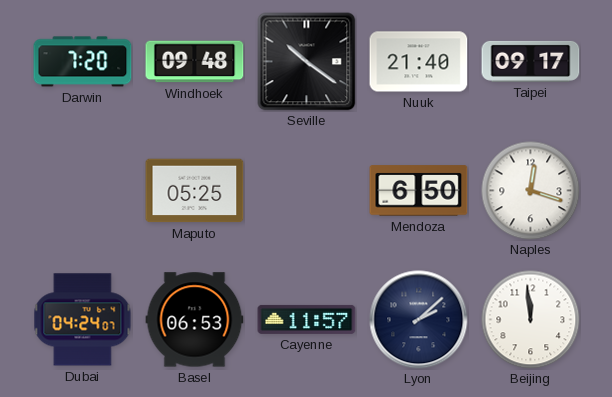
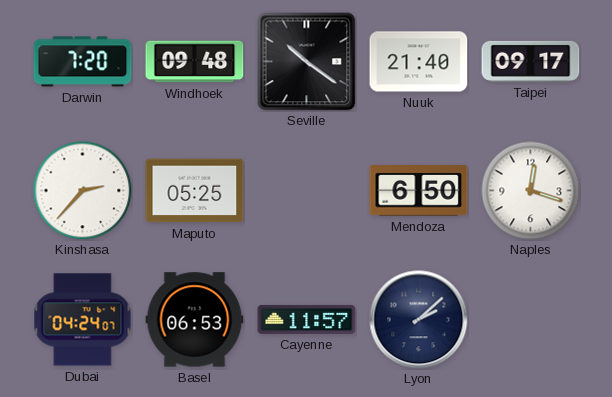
Kinshasa: none -> 2:37
Beijing: 11:59 -> none
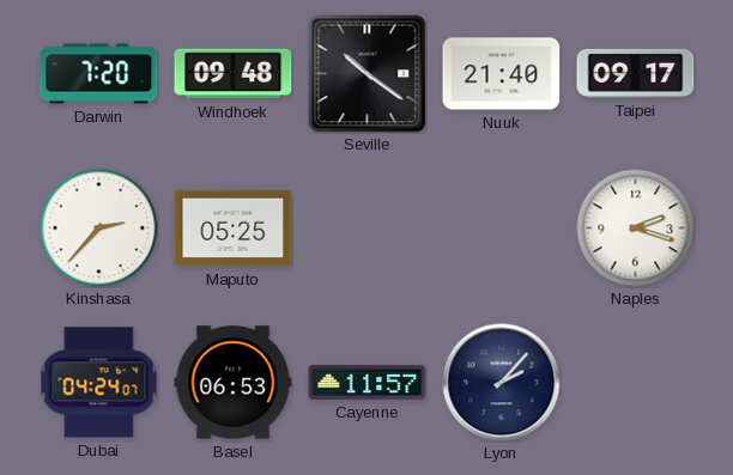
Mendoza: 6:50 -> none
Naples: 12:18 -> 2:18
Lyon: 2:08 -> 2:07
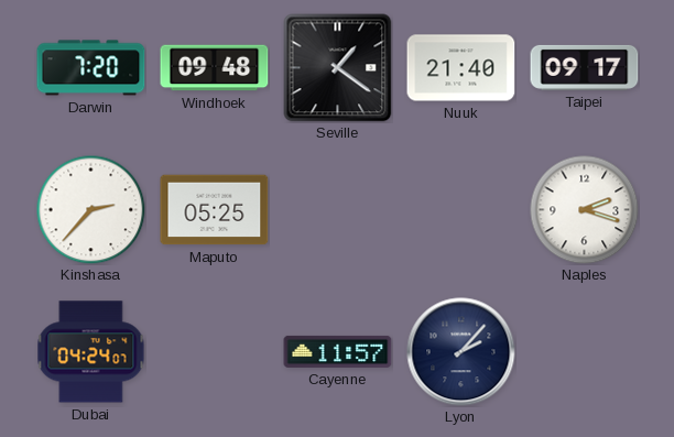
Seville: 10:21 -> 1:21
Basel: 06:53 -> none
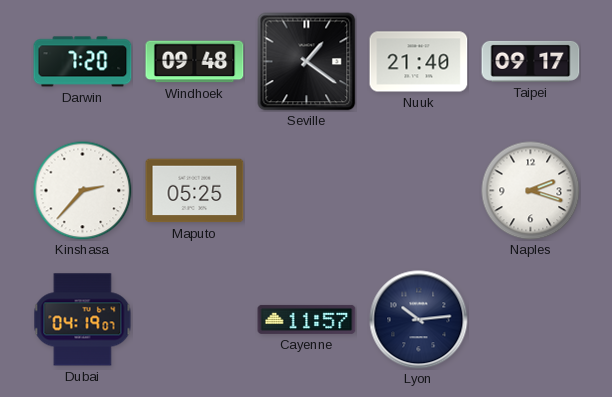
Dubai: 04:24 -> 04:19
Lyon: 2:07 -> 10:14
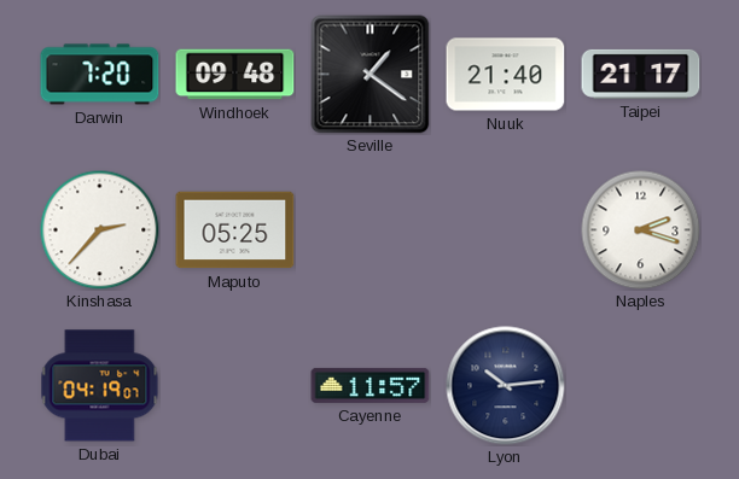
Taipei: 09:17 -> 21:17
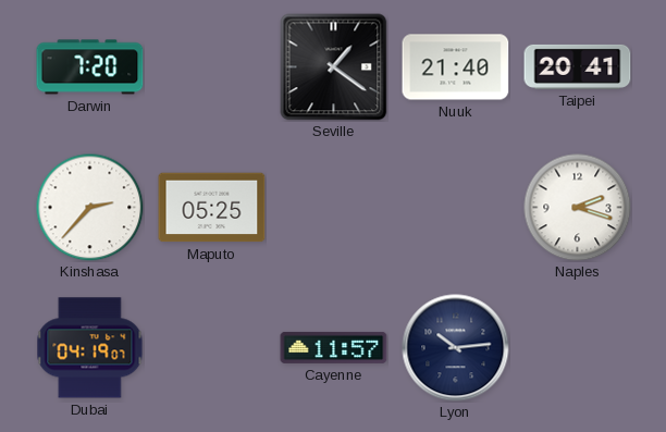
Windhoek: 09:48 -> none
Taipei: 21:17 -> 20:41
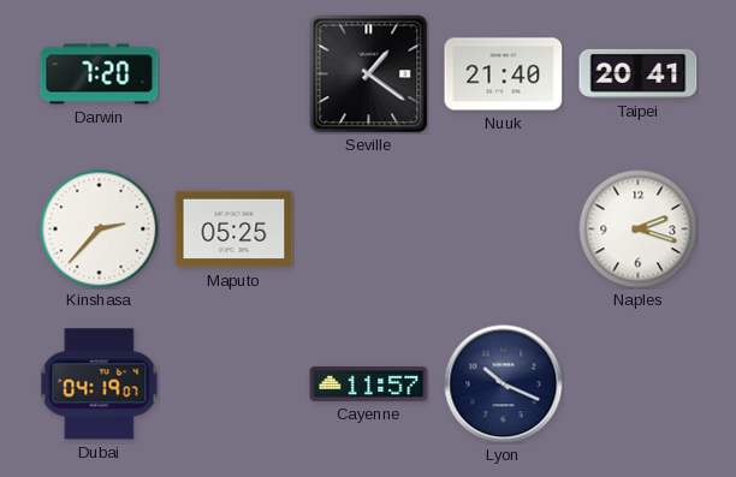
Lyon: 10:14 -> 10:19
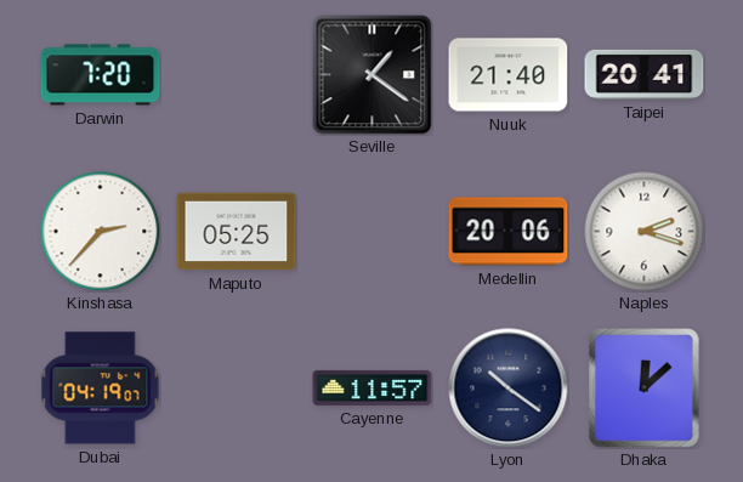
Medellin: none -> 20:06
Lyon: 10:19 -> 10:21
Dhaka: none -> 12:08
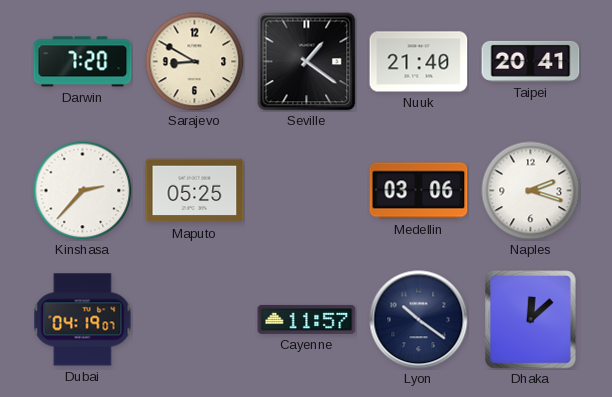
Sarajevo: none -> 8:50
Medellin: 20:06 -> 03:06
